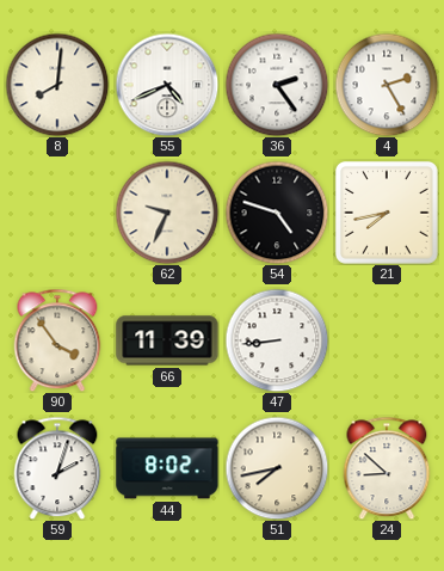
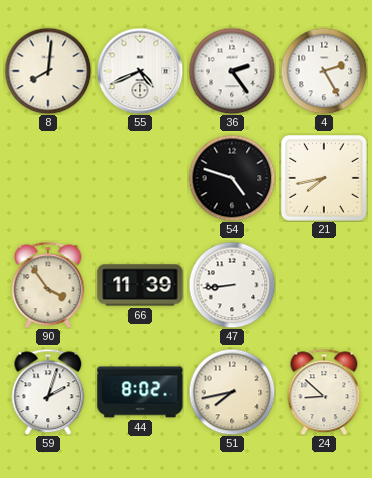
62: 9:34 -> none
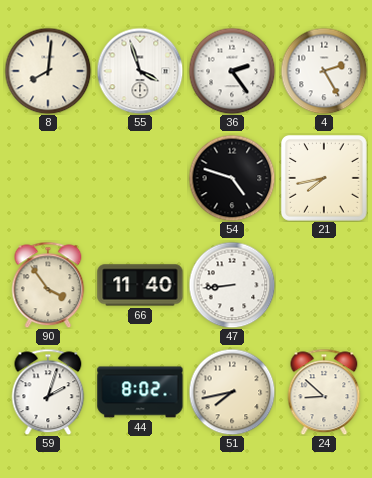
55: 4:41 -> 3:57
66: 11:39 -> 11:40
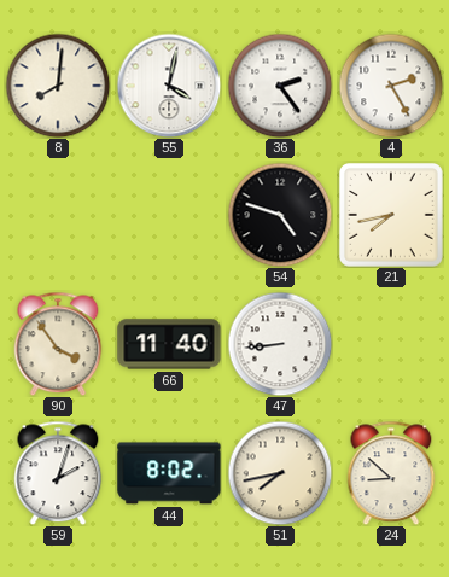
55: 3:57 -> 4:02
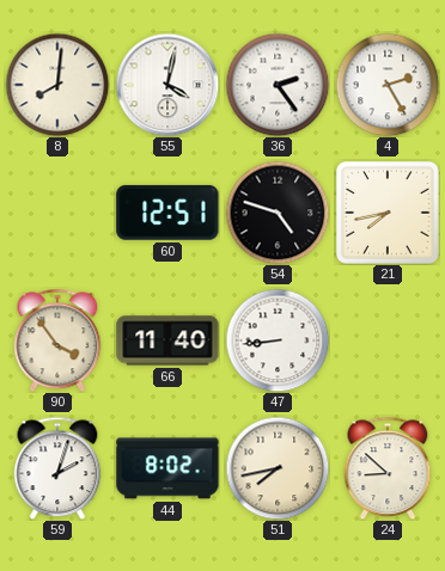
60: none -> 12:51
